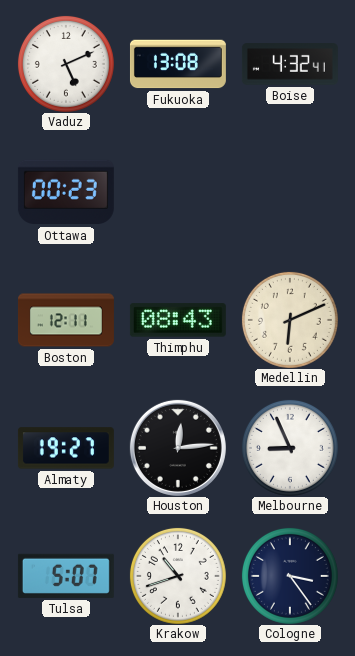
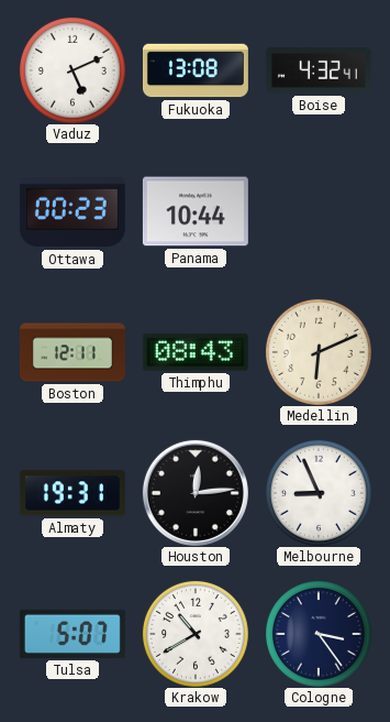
Panama: none -> 10:44
Almaty: 19:27 -> 19:31
Krakow: 10:42 -> 10:40
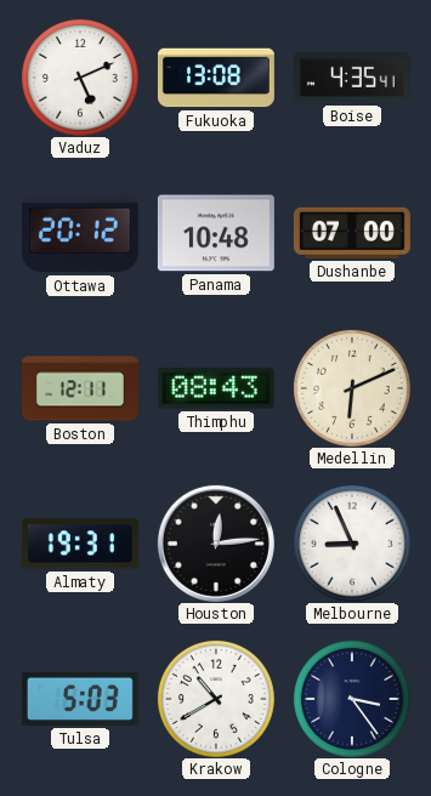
Boise: 4:32 -> 4:35
Ottawa: 00:23 -> 20:12
Panama: 10:44 -> 10:48
Dushanbe: none -> 07:00
Tulsa: 5:07 -> 5:03
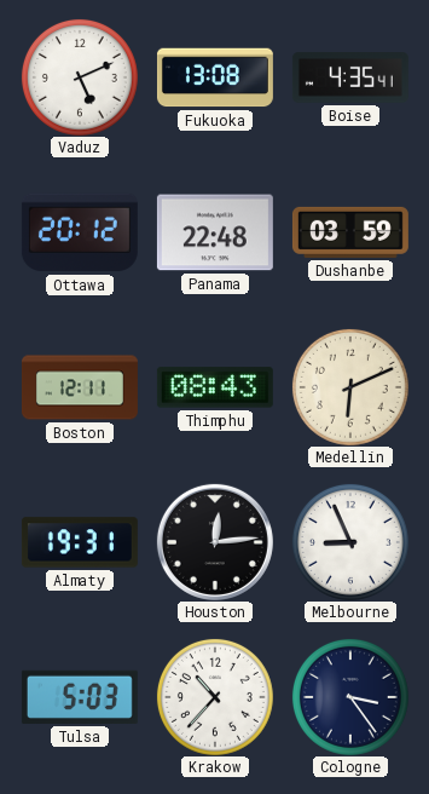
Panama: 10:48 -> 22:48
Dushanbe: 07:00 -> 03:59
Krakow: 10:40 -> 10:37
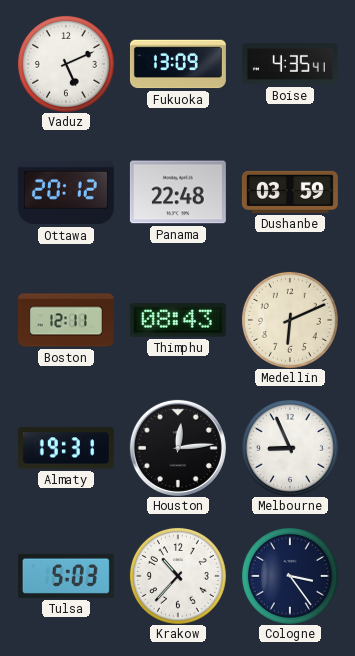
Fukuoka: 13:08 -> 13:09
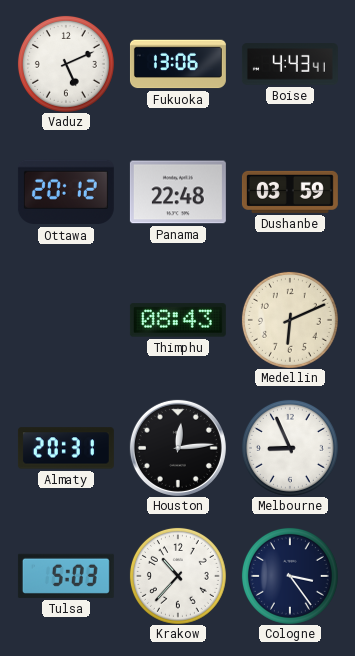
Fukuoka: 13:09 -> 13:06
Boise: 4:35 -> 4:43
Boston: 12:11 -> none
Almaty: 19:31 -> 20:31
